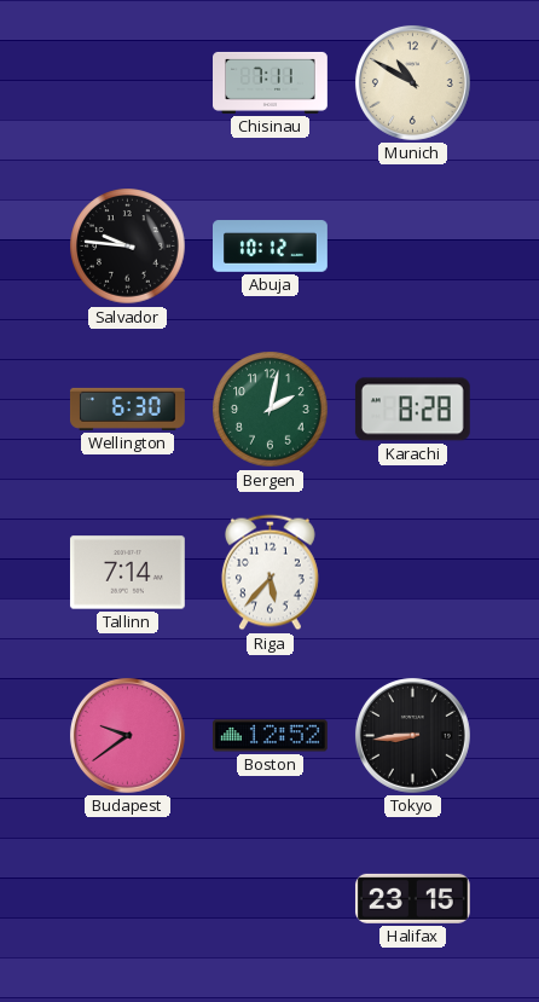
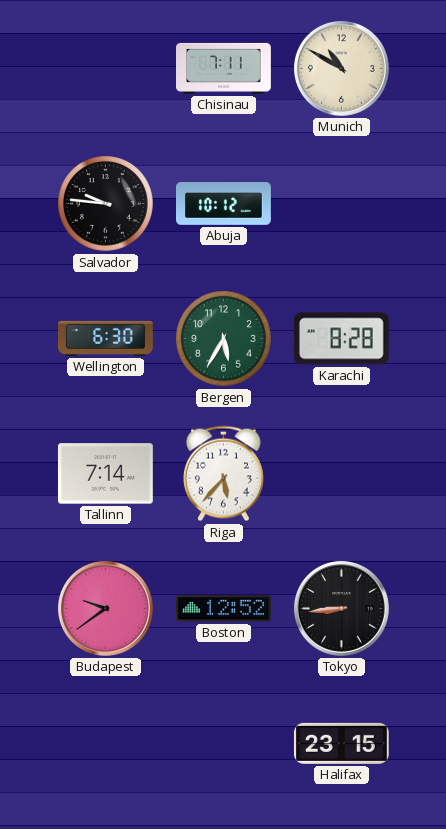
Bergen: 2:02 -> 5:35
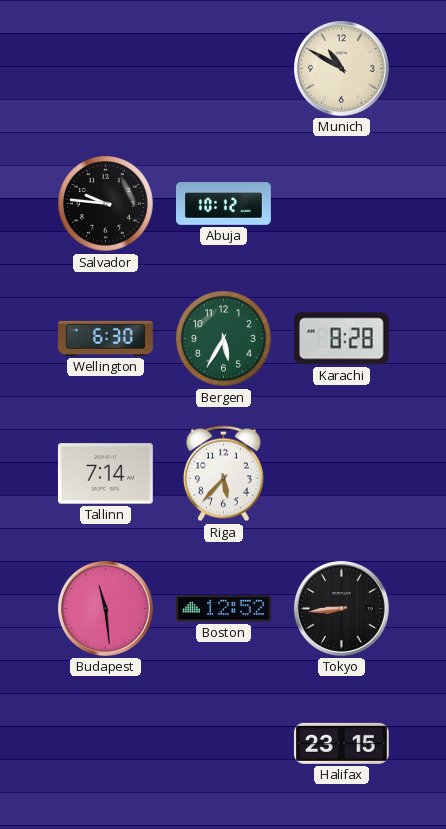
Chisinau: 7:11 -> none
Budapest: 9:39 -> 11:29
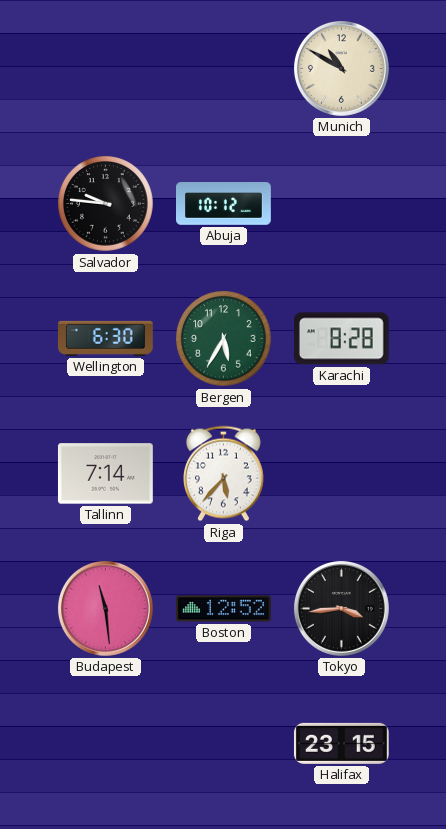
Tokyo: 8:44 -> 3:44
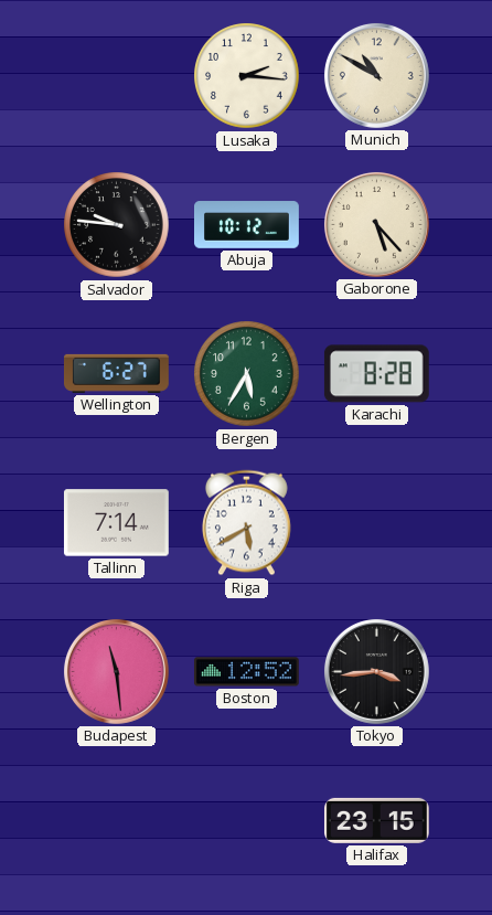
Lusaka: none -> 2:16
Gaborone: none -> 5:23
Wellington: 6:30 -> 6:27
Riga: 5:37 -> 5:40
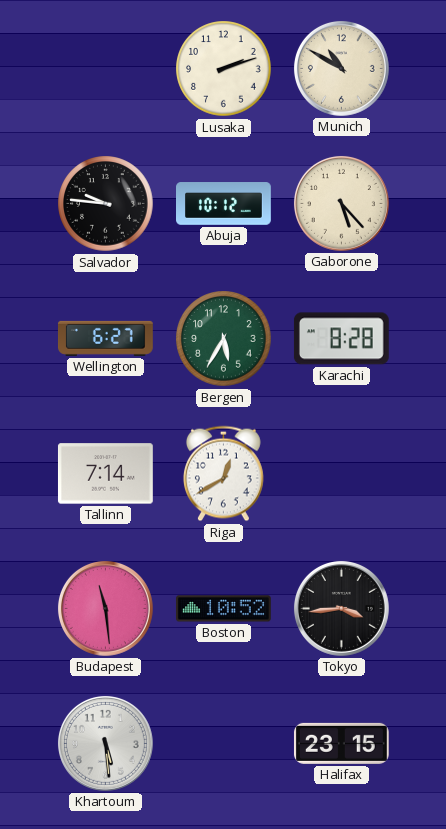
Lusaka: 2:16 -> 2:12
Riga: 5:40 -> 12:40
Boston: 12:52 -> 10:52
Khartoum: none -> 5:29
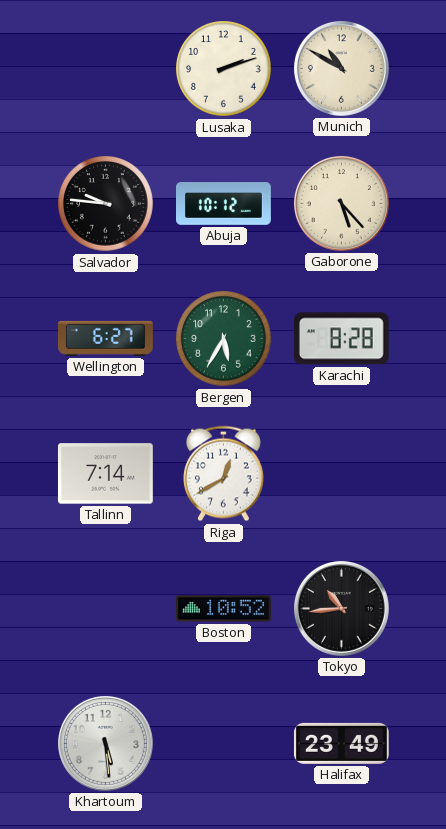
Budapest: 11:29 -> none
Tokyo: 3:44 -> 10:44
Halifax: 23:15 -> 23:49
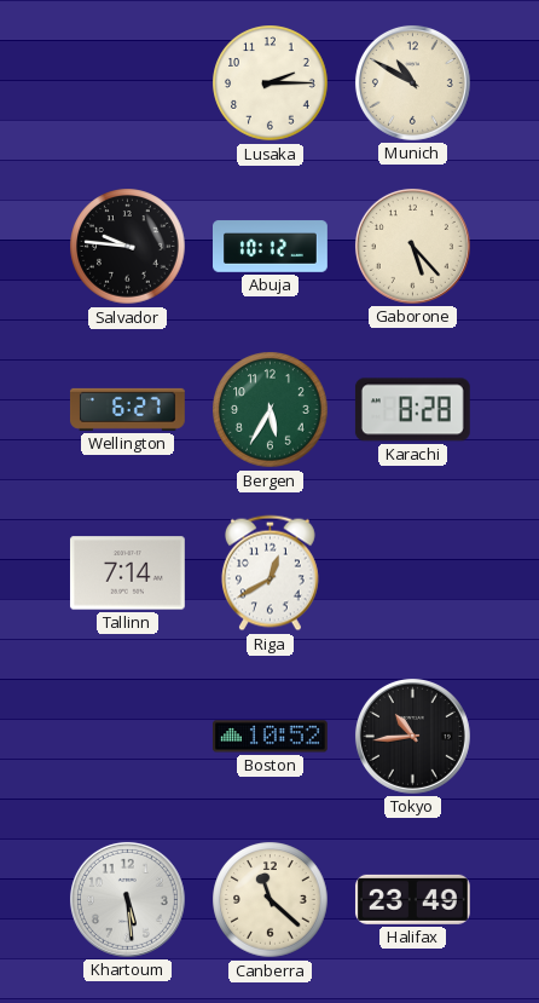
Lusaka: 2:12 -> 2:15
Canberra: none -> 11:22
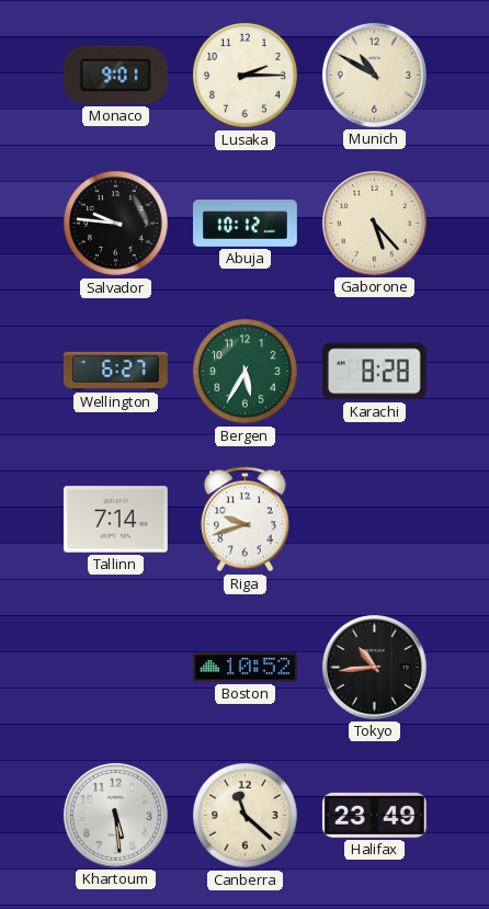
Monaco: none -> 9:01
Riga: 12:40 -> 9:42
